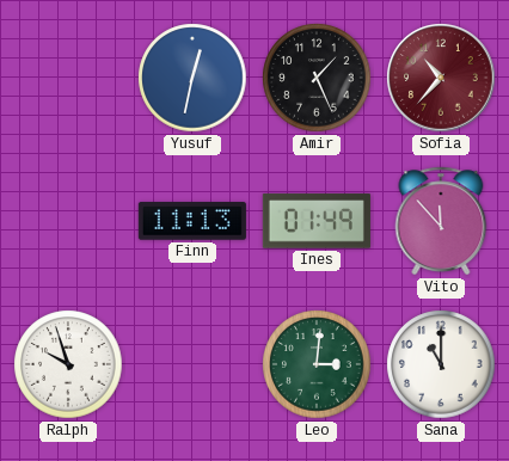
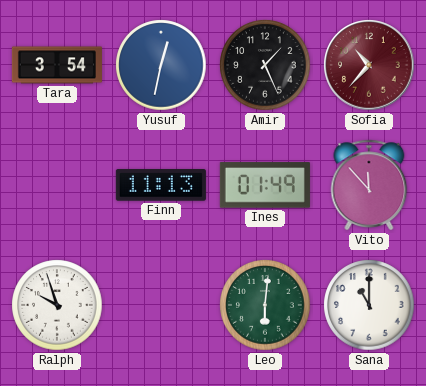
Tara: none -> 3:54
Leo: 3:01 -> 6:01
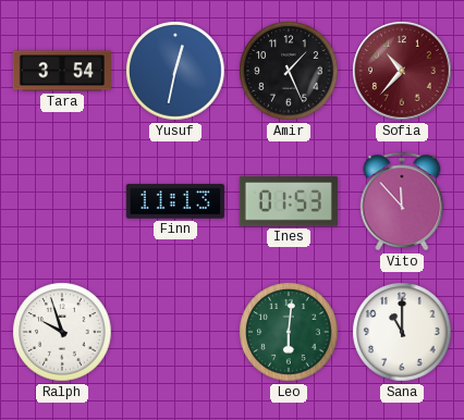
Ines: 01:49 -> 01:53
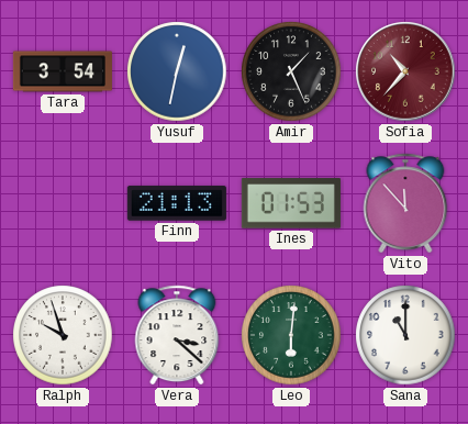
Finn: 11:13 -> 21:13
Vera: none -> 3:22
